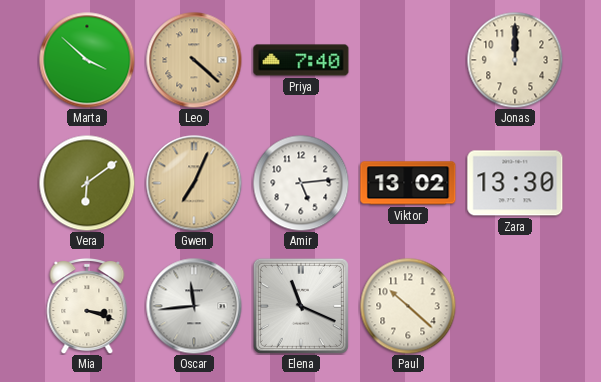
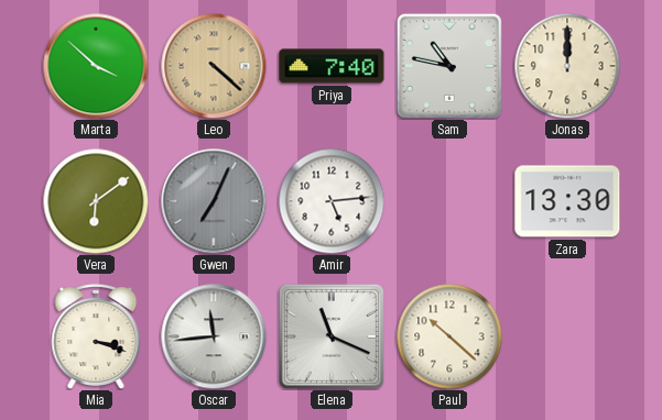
Sam: none -> 10:47
Gwen dial: champagne -> grey
Viktor: 13:02 -> none
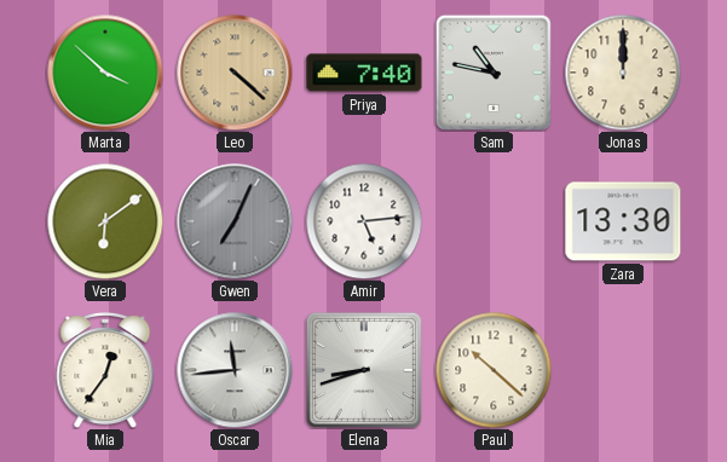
Mia: 3:18 -> 12:36
Elena: 11:19 -> 8:42
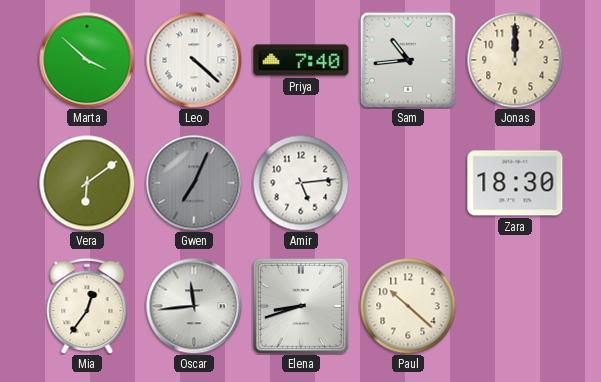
Leo dial: champagne -> white
Sam: 10:47 -> 10:44
Zara: 13:30 -> 18:30
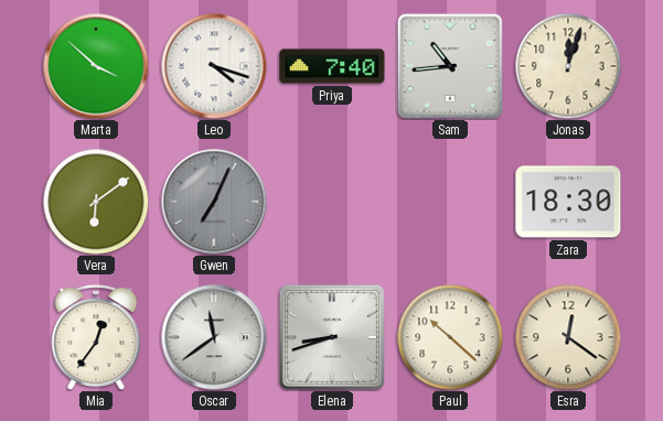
Leo: 4:22 -> 4:18
Jonas: 12:00 -> 12:03
Amir: 5:14 -> none
Oscar: 11:44 -> 11:39
Esra: none -> 12:21
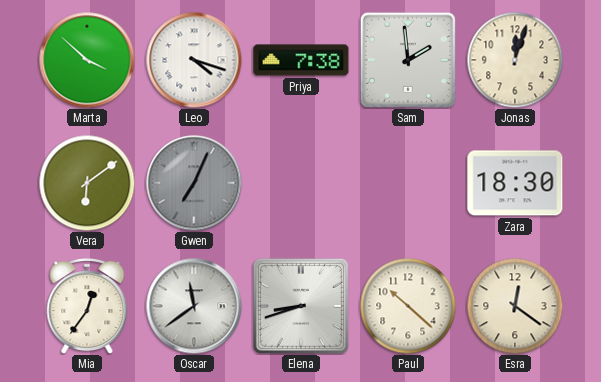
Priya: 7:40 -> 7:38
Sam: 10:44 -> 1:59
